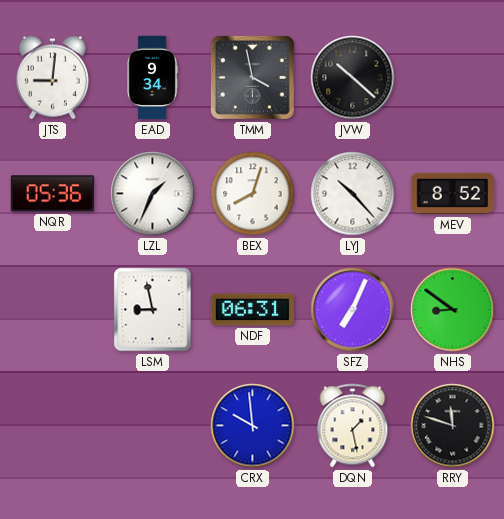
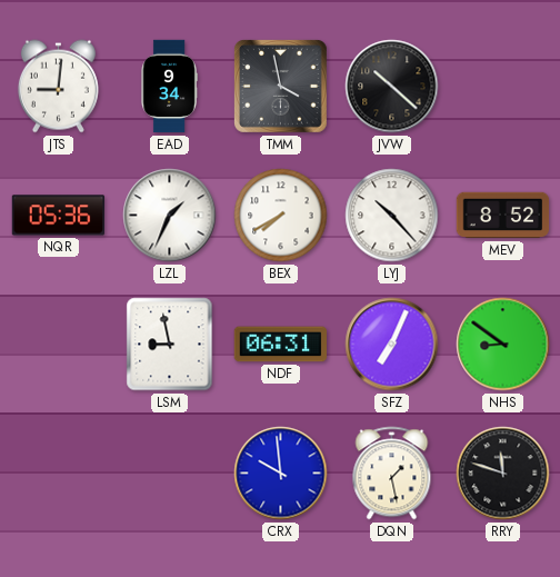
BEX: 8:03 -> 7:40
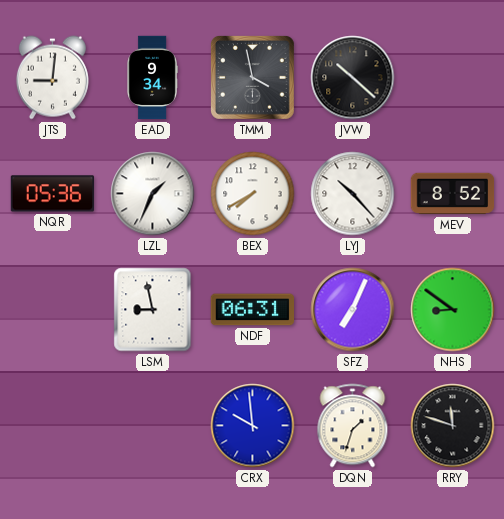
DQN: 1:28 -> 1:33
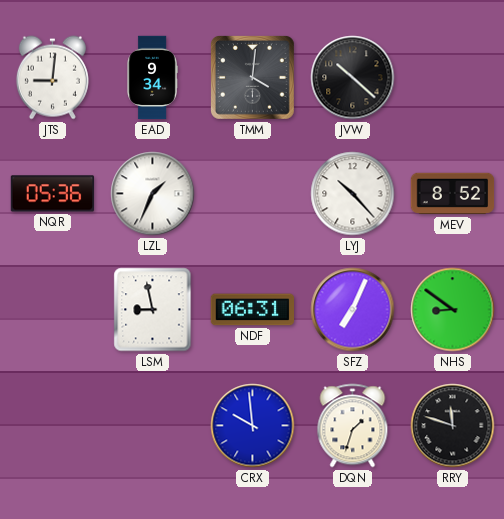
TMM: 3:58 -> 4:01
BEX: 7:40 -> none
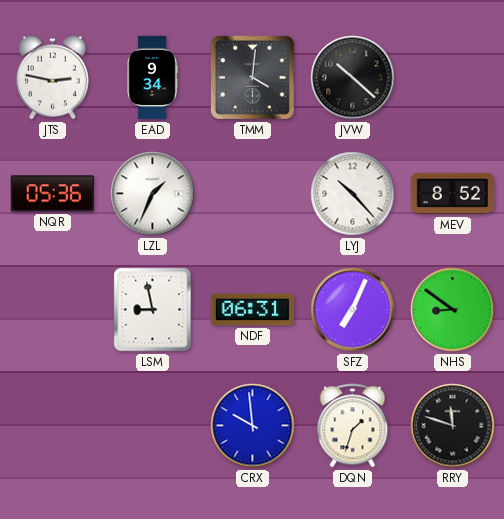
JTS: 9:01 -> 2:47
